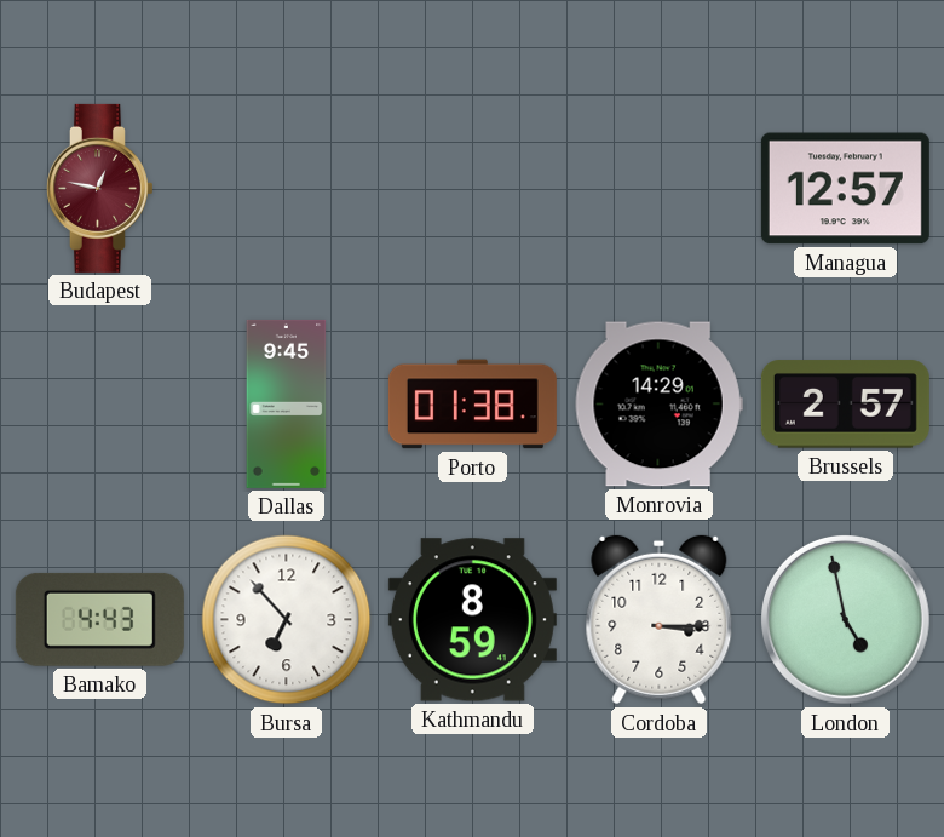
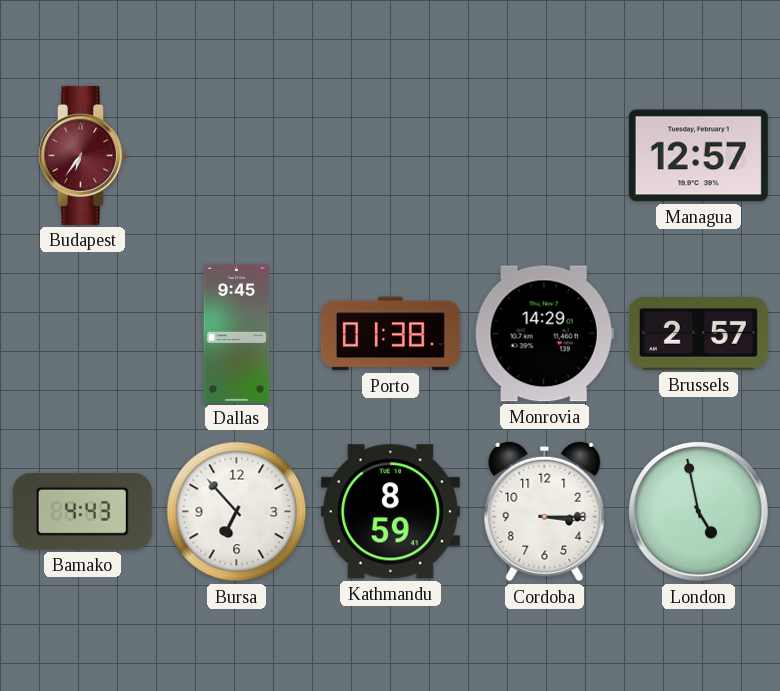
Budapest: 12:47 -> 6:36
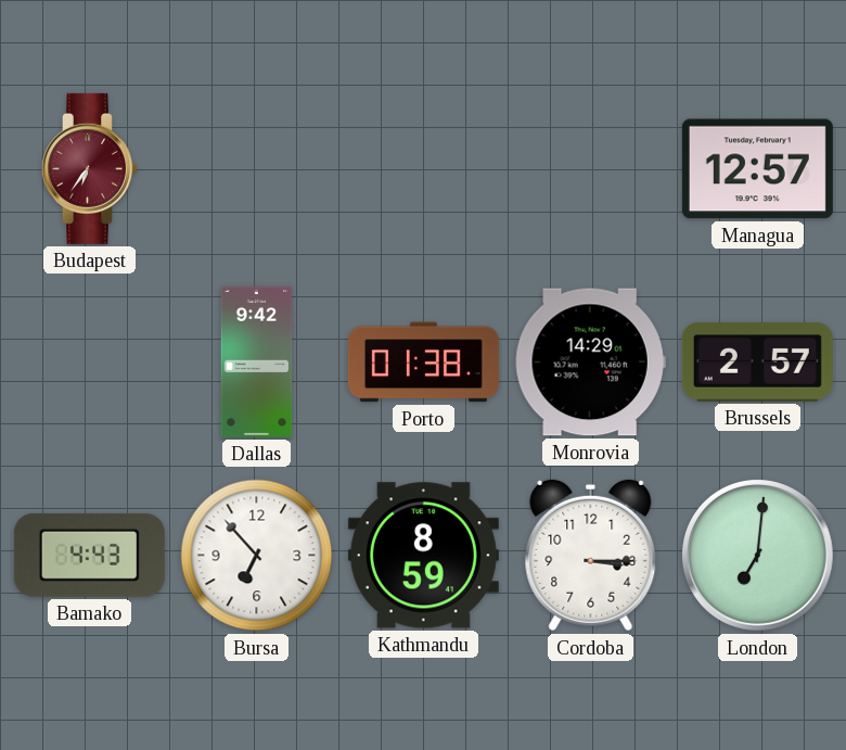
Dallas: 9:45 -> 9:42
London: 4:58 -> 7:01
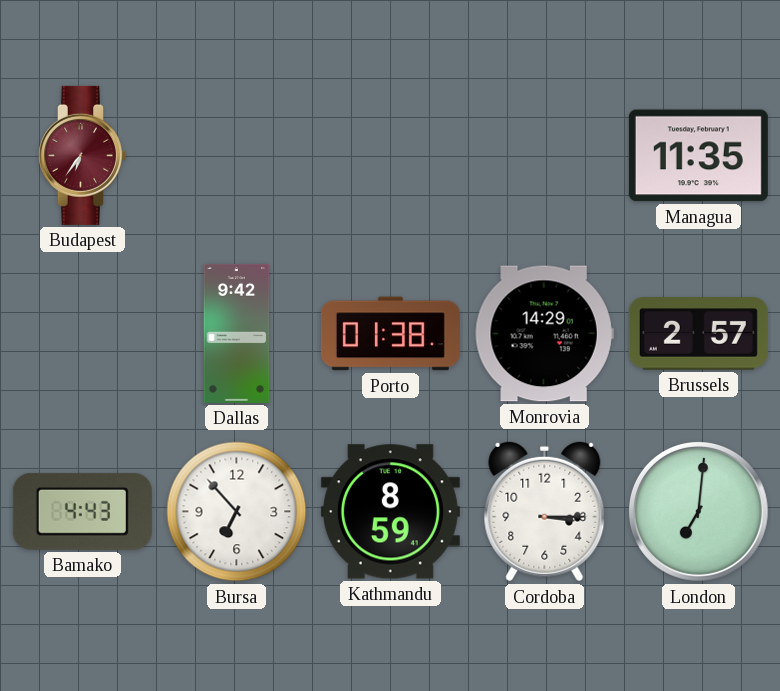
Managua: 12:57 -> 11:35
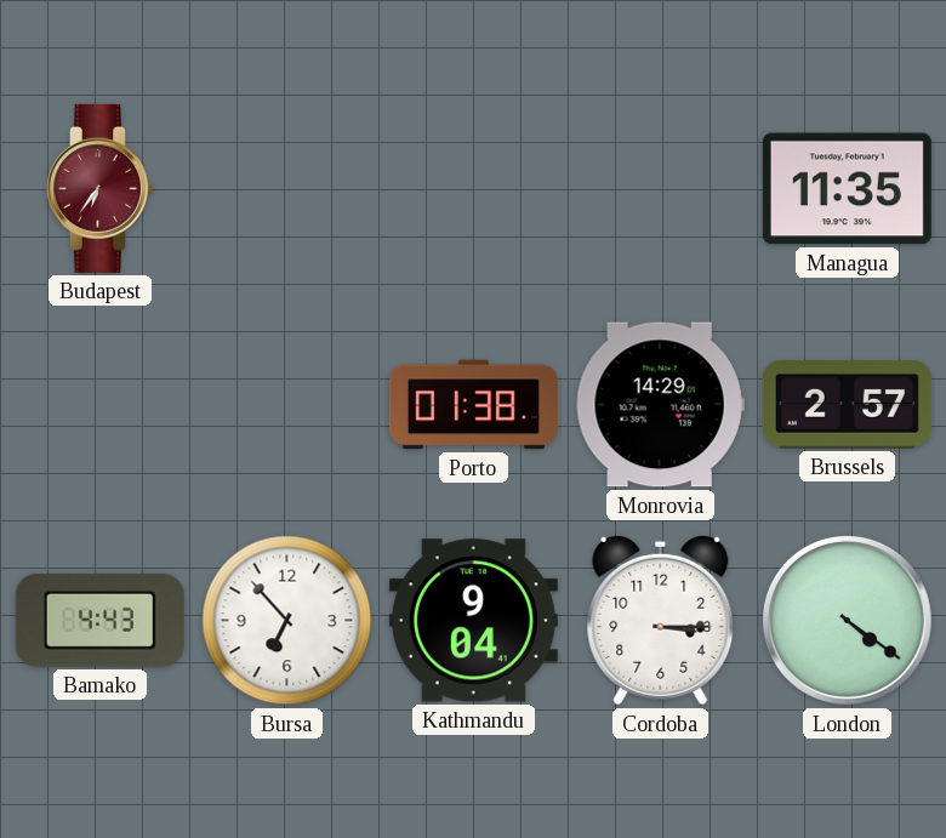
Dallas: 9:42 -> none
Kathmandu: 8:59 -> 9:04
London: 7:01 -> 4:21
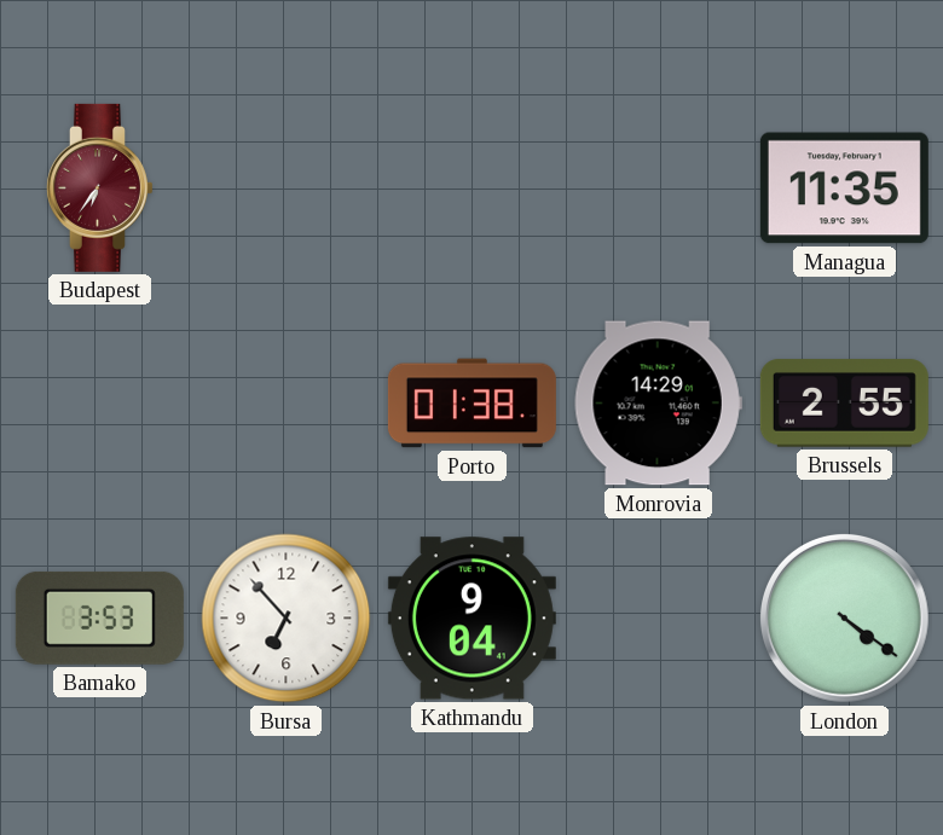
Brussels: 2:57 -> 2:55
Bamako: 4:43 -> 3:53
Cordoba: 3:15 -> none
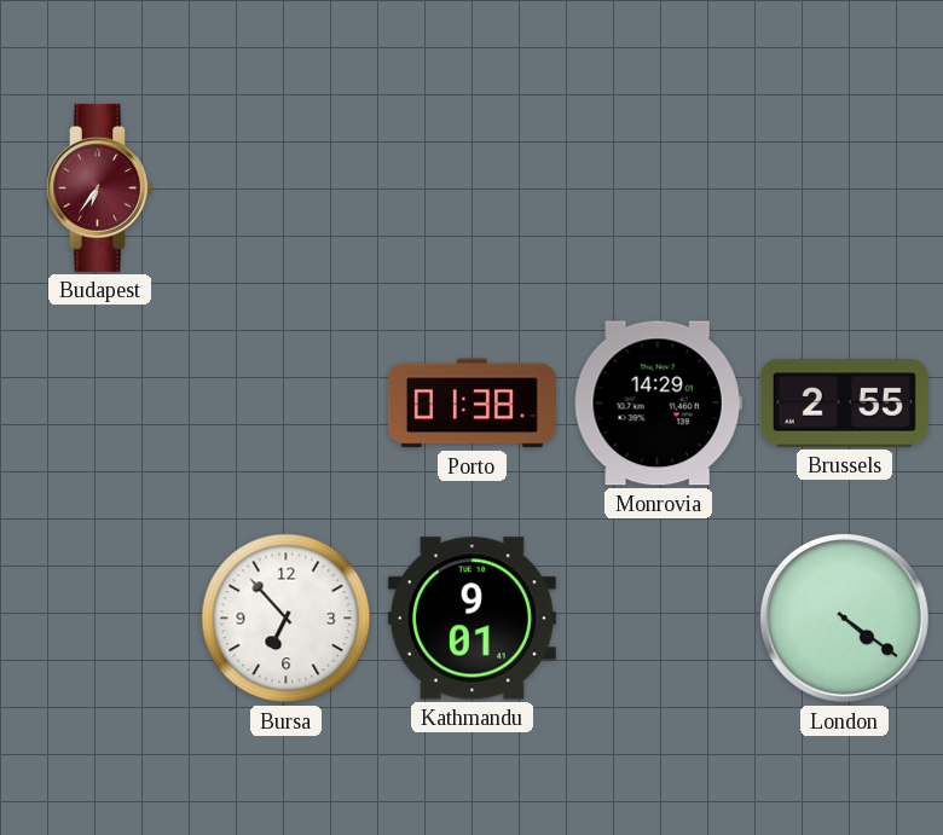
Managua: 11:35 -> none
Bamako: 3:53 -> none
Kathmandu: 9:04 -> 9:01
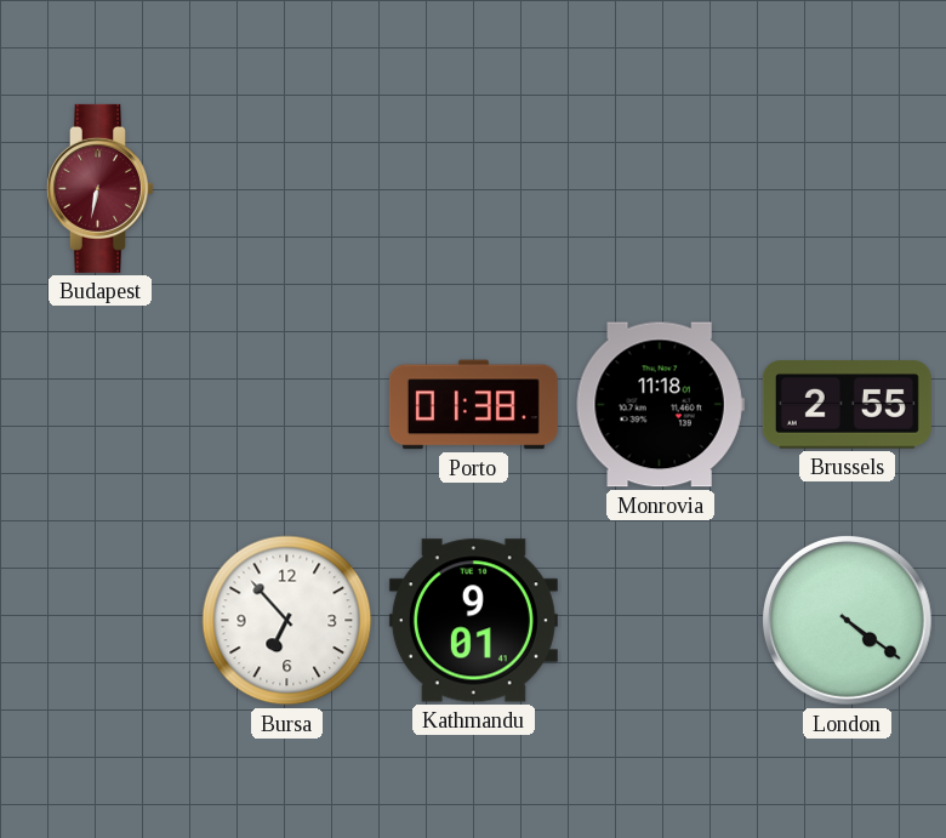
Budapest: 6:36 -> 6:32
Monrovia: 14:29 -> 11:18
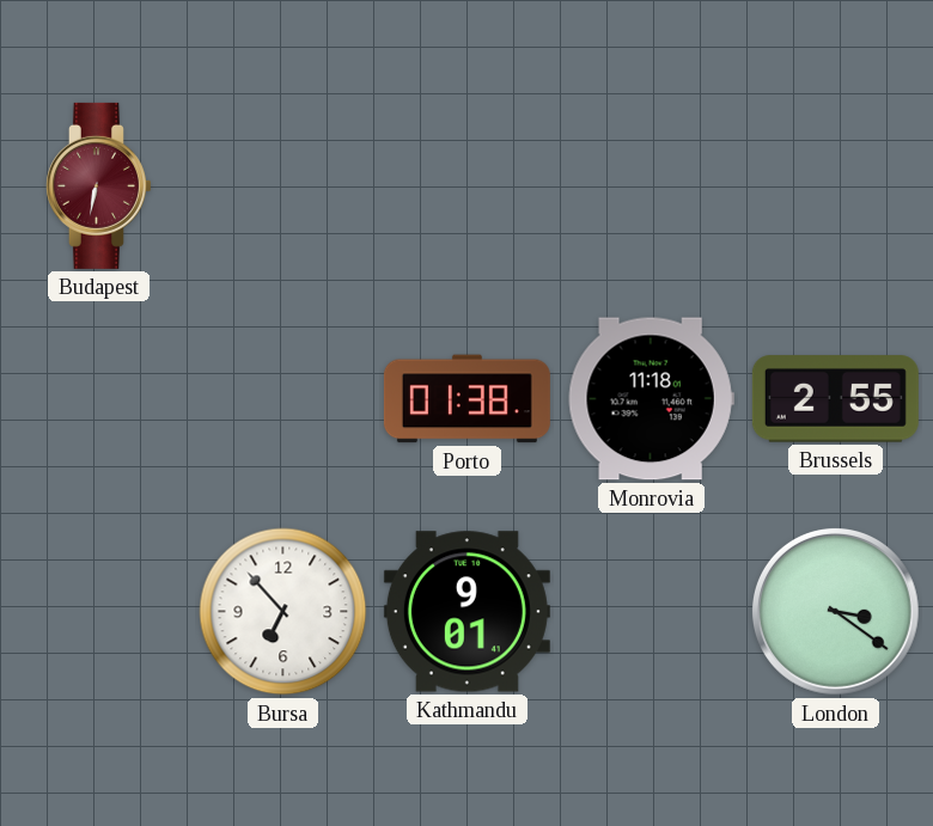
London: 4:21 -> 3:21
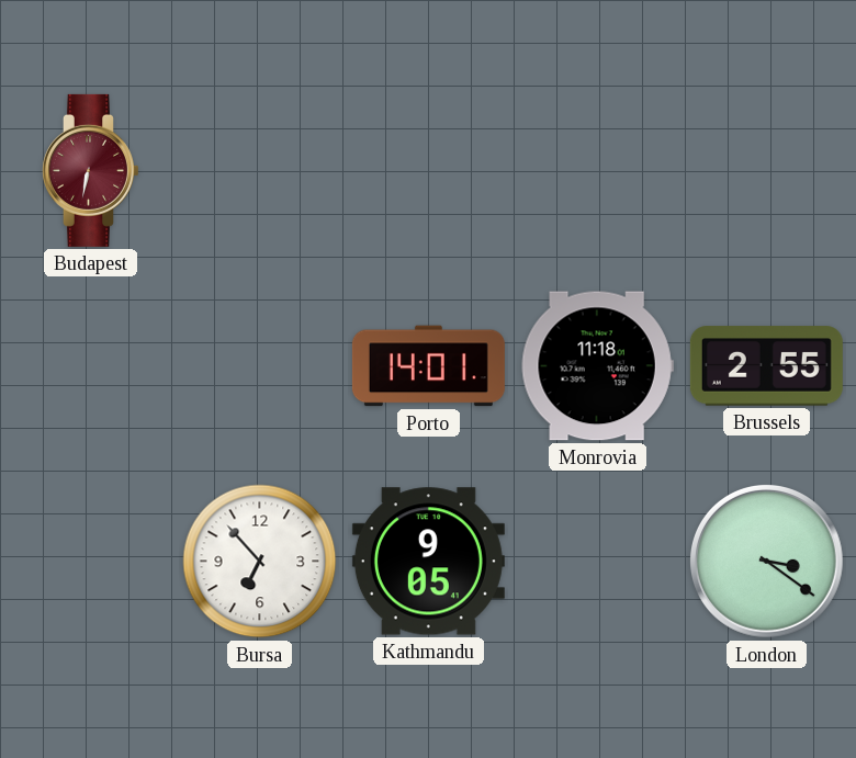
Porto: 01:38 -> 14:01
Kathmandu: 9:01 -> 9:05
